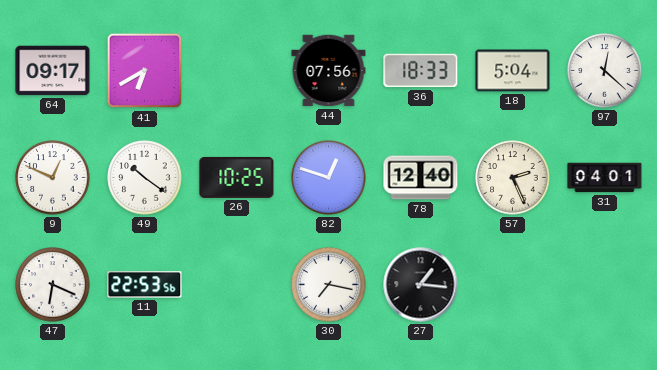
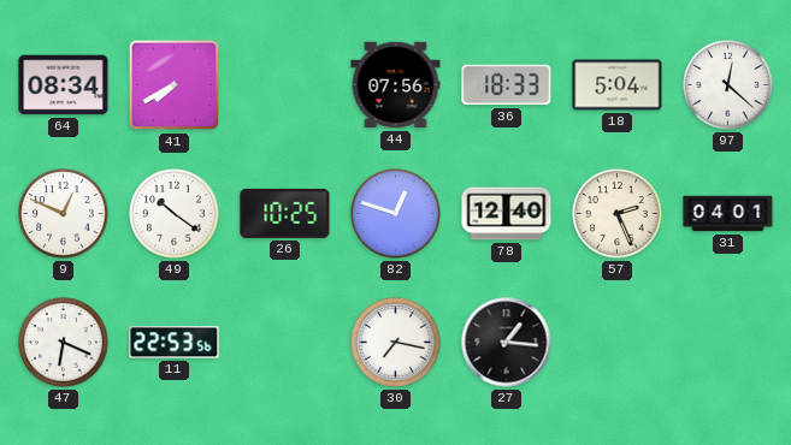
64: 09:17 -> 08:34
41: 6:40 -> 7:40
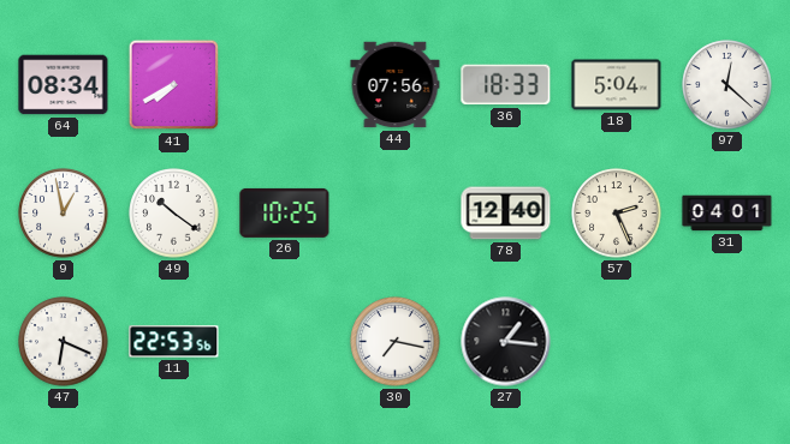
9: 12:49 -> 12:58
82: 12:48 -> none
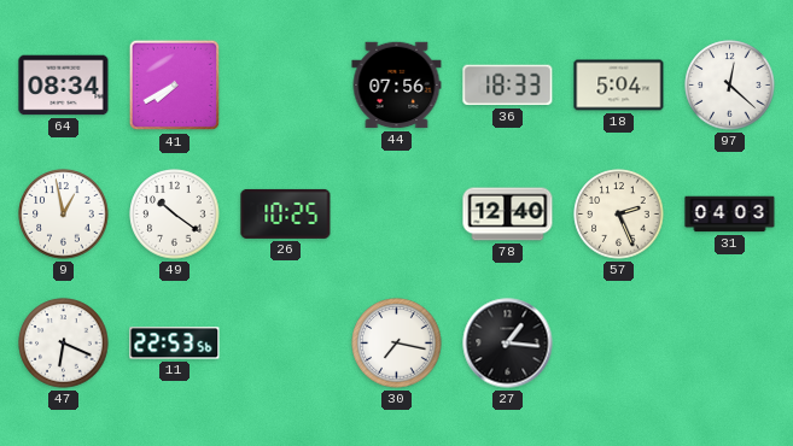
31: 04:01 -> 04:03
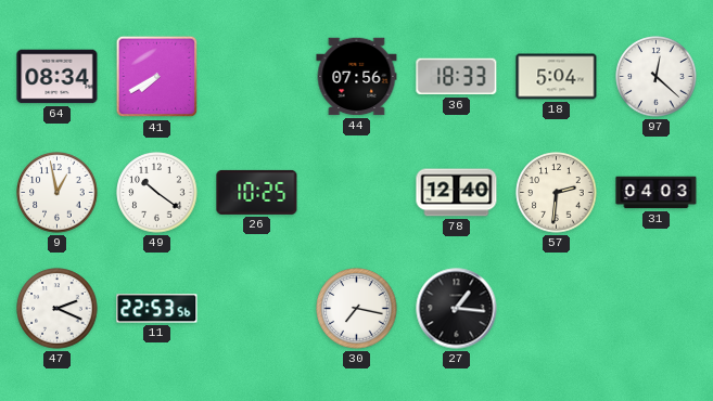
57: 2:26 -> 2:31
47: 6:19 -> 2:19
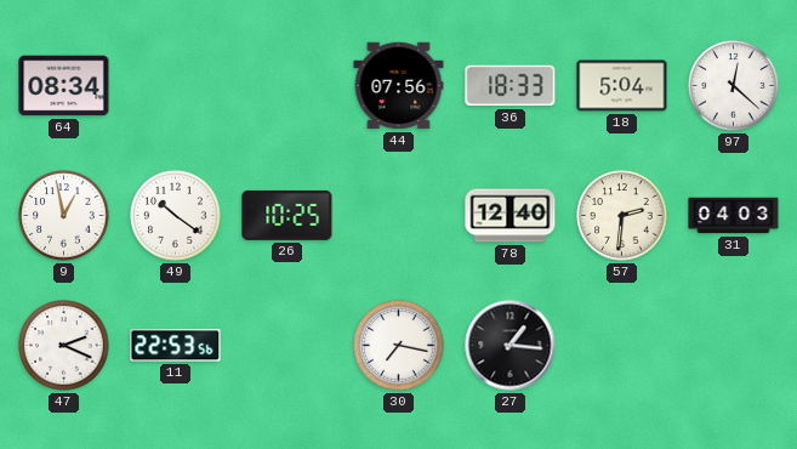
41: 7:40 -> none
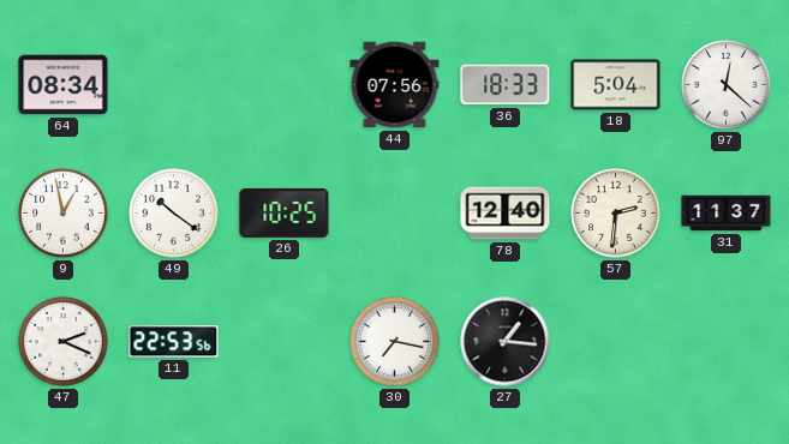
31: 04:03 -> 11:37
